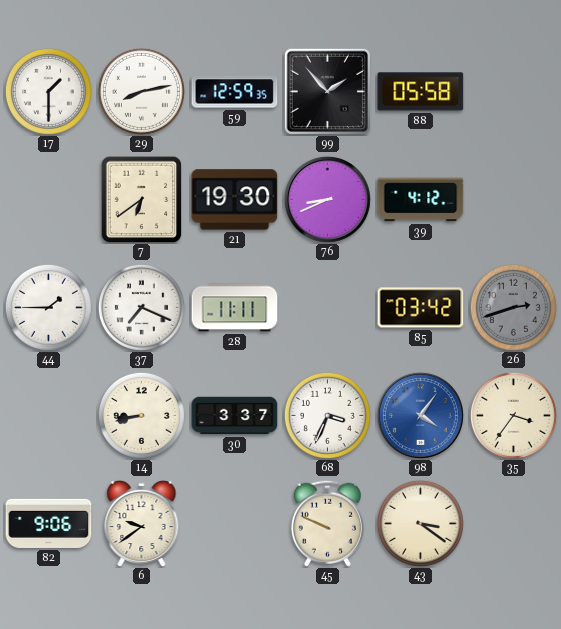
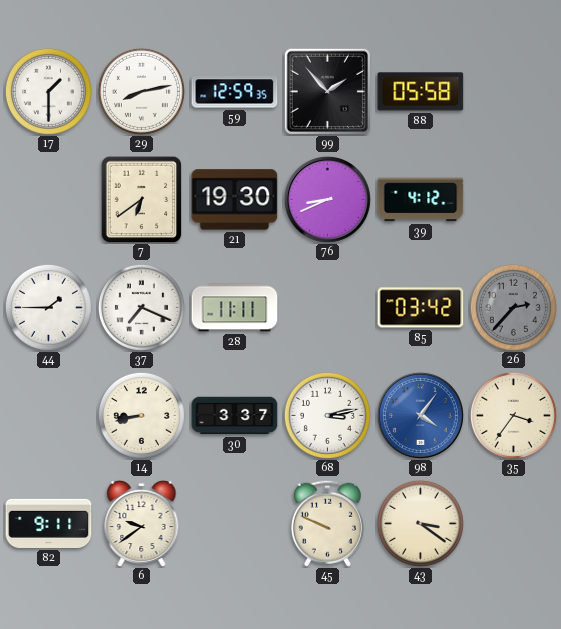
26: 2:42 -> 2:37
68: 3:34 -> 3:13
82: 9:06 -> 9:11
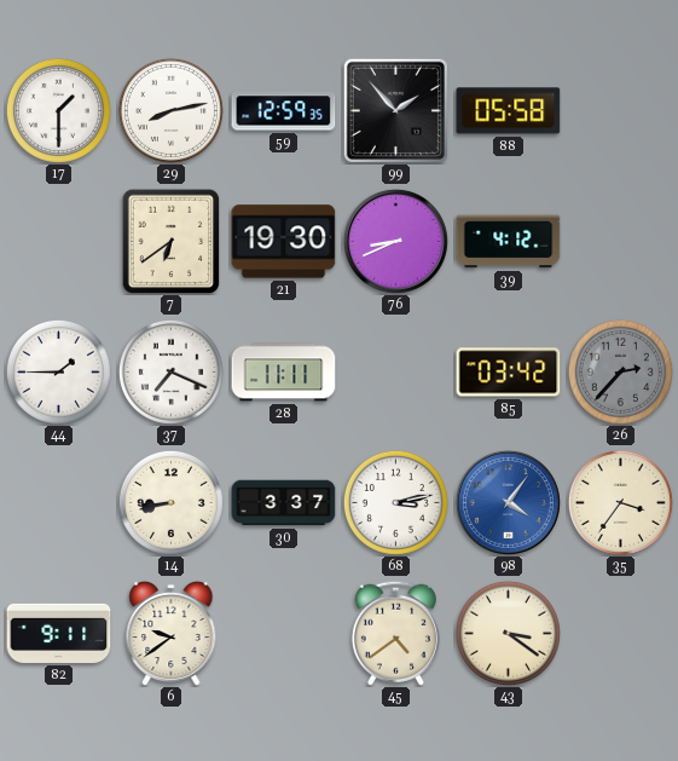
45: 9:49 -> 4:39
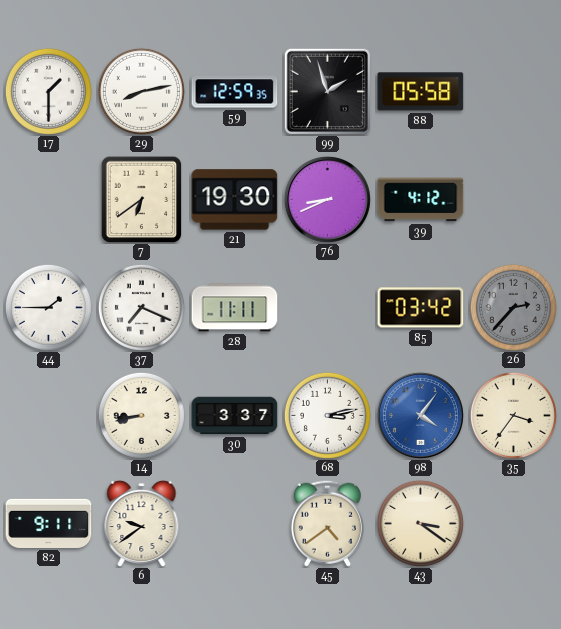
99: 1:53 -> 1:57
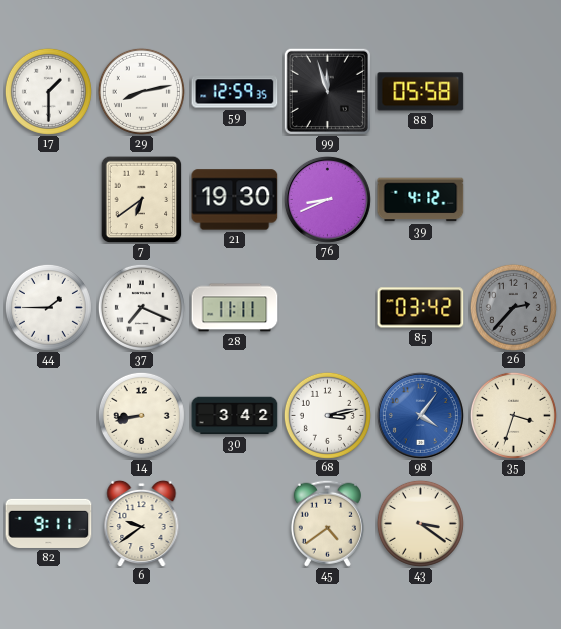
99: 1:57 -> 11:57
30: 3:37 -> 3:42
35: 3:36 -> 3:33
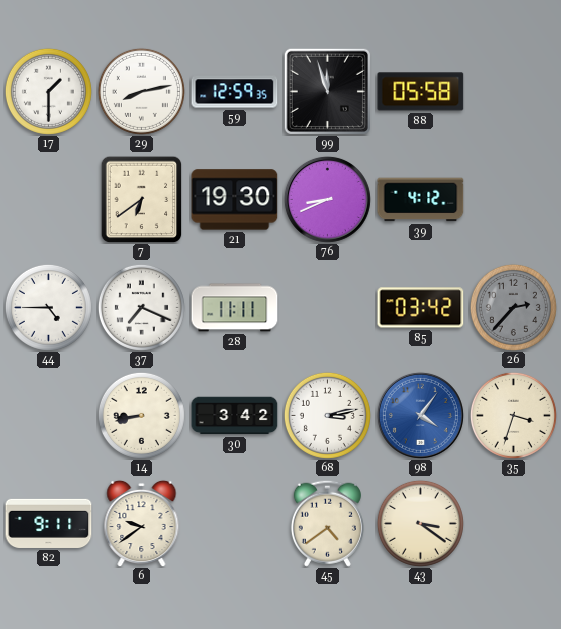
44: 1:45 -> 4:45
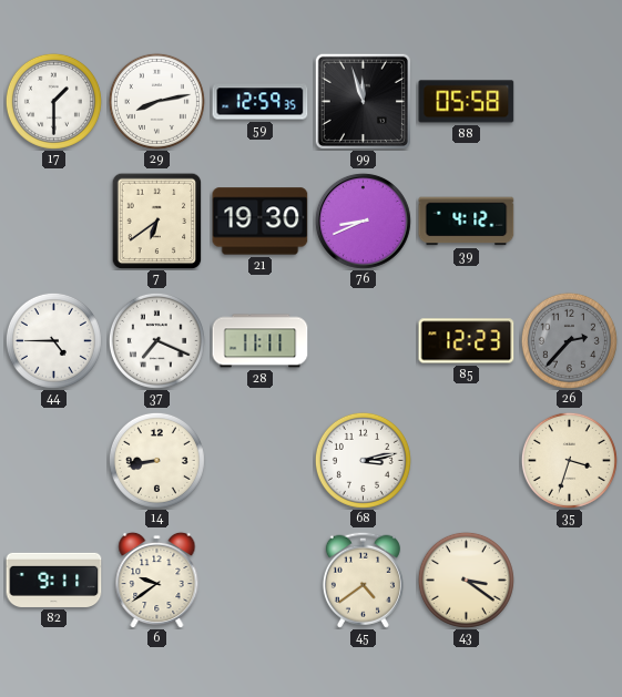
85: 03:42 -> 12:23
30: 3:42 -> none
98: 4:06 -> none
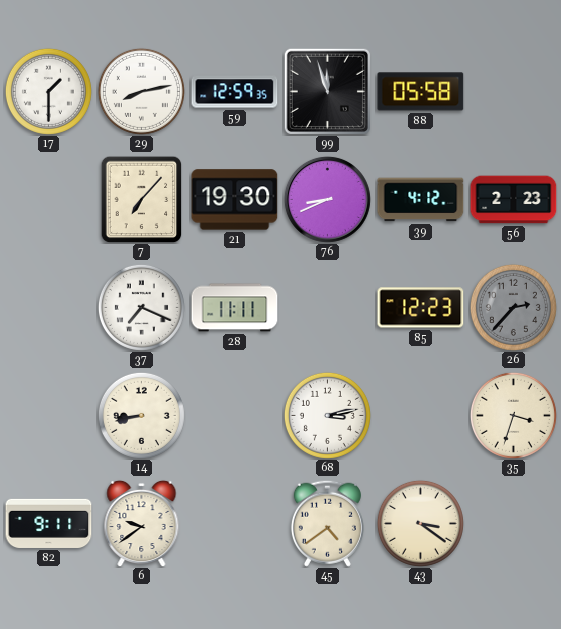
7: 6:39 -> 7:07
56: none -> 2:23
44: 4:45 -> none
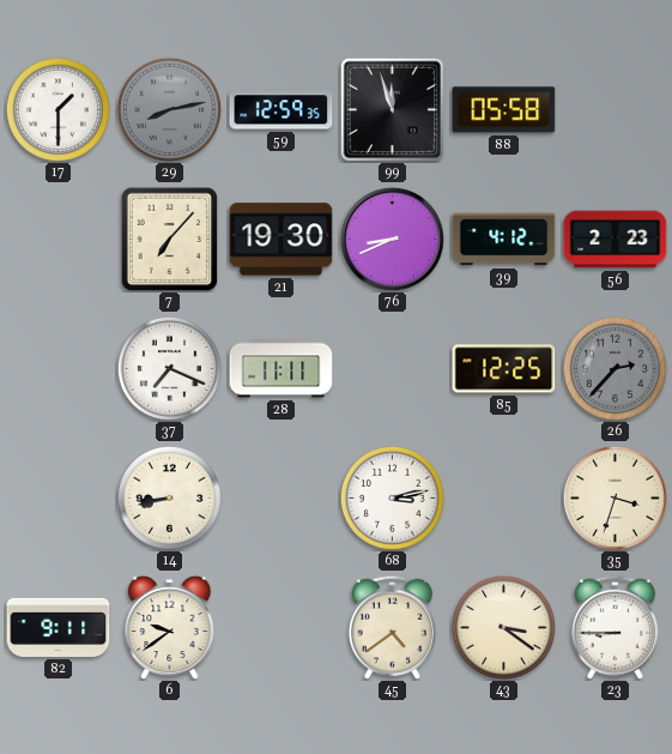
29 dial: white -> grey
85: 12:23 -> 12:25
23: none -> 8:45
